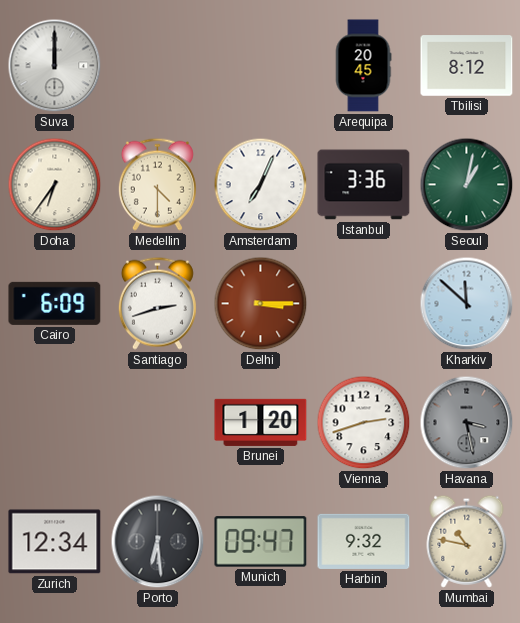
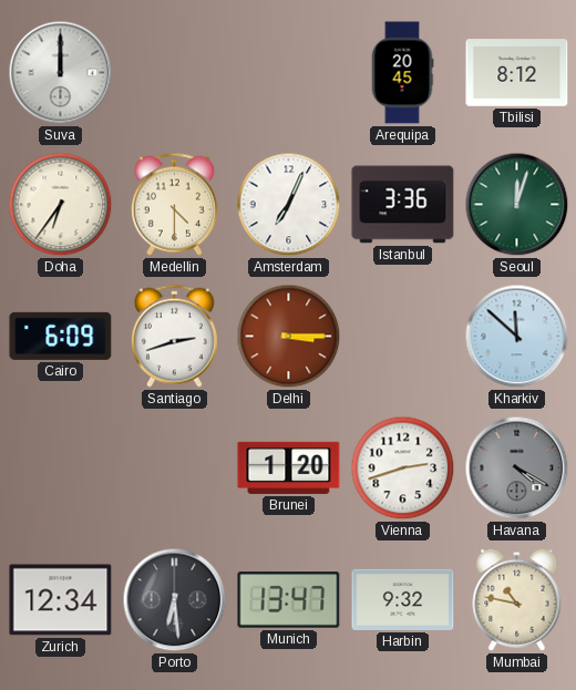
Seoul: 1:02 -> 12:03
Havana: 3:28 -> 4:20
Munich: 09:47 -> 13:47
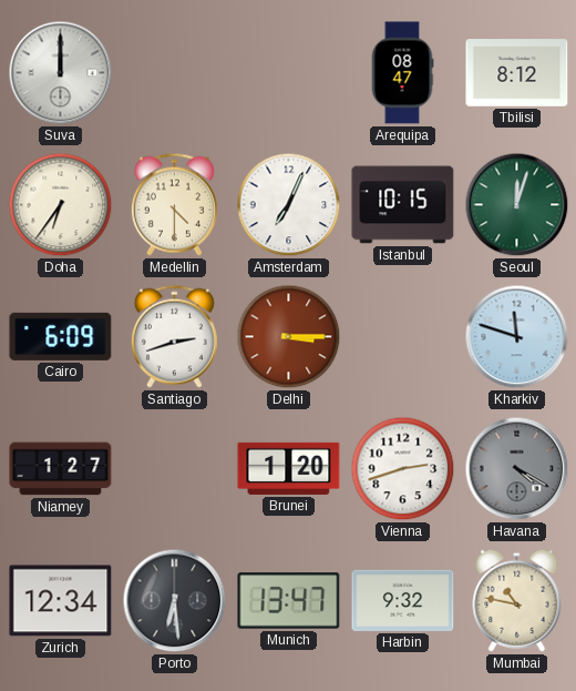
Arequipa: 20:45 -> 08:47
Istanbul: 3:36 -> 10:15
Kharkiv: 11:52 -> 11:48
Niamey: none -> 1:27
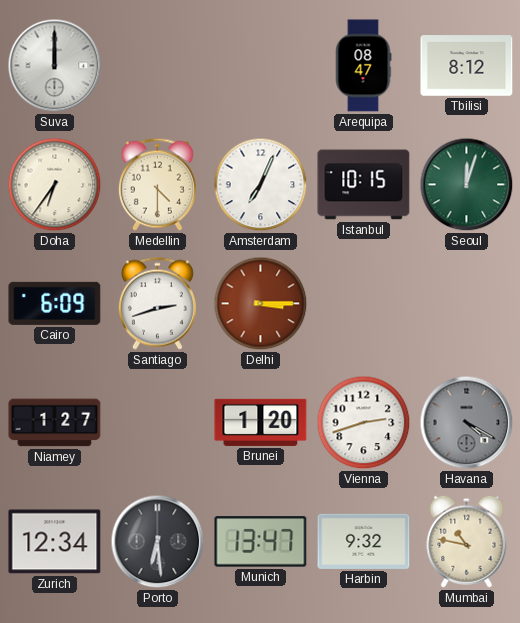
Kharkiv: 11:48 -> none
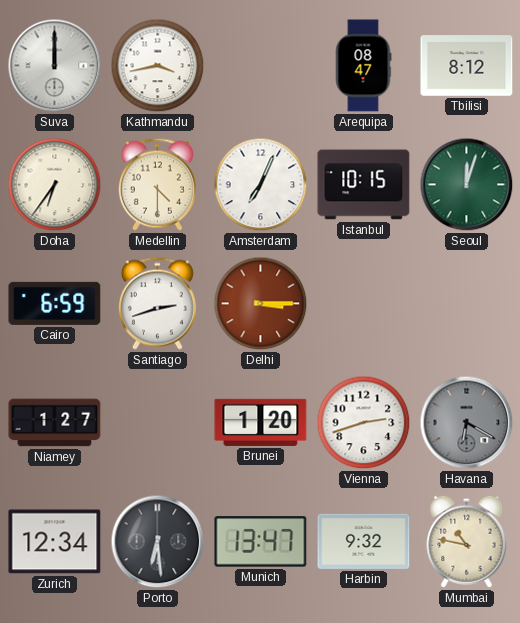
Kathmandu: none -> 3:43
Cairo: 6:09 -> 6:59
Havana: 4:20 -> 6:20
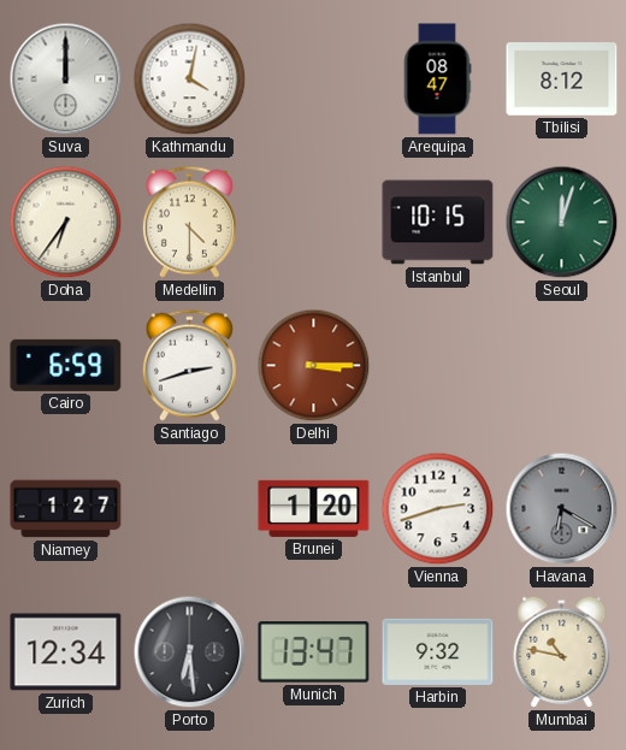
Kathmandu: 3:43 -> 4:02
Amsterdam: 7:04 -> none
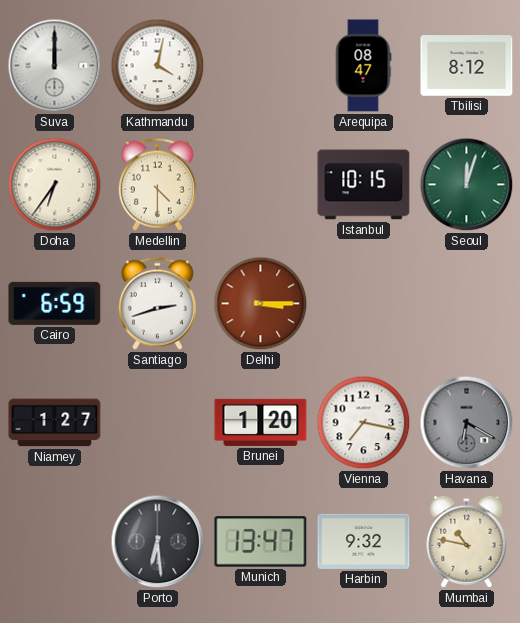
Vienna: 2:42 -> 7:17
Zurich: 12:34 -> none
